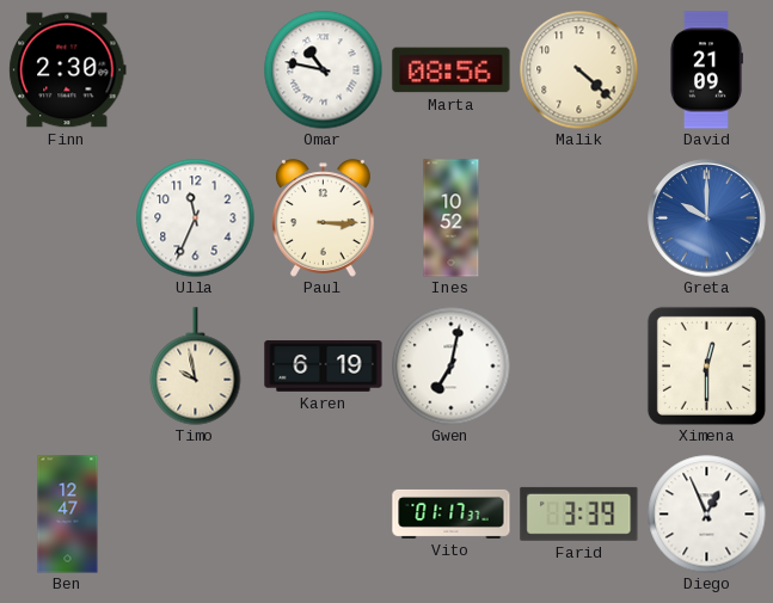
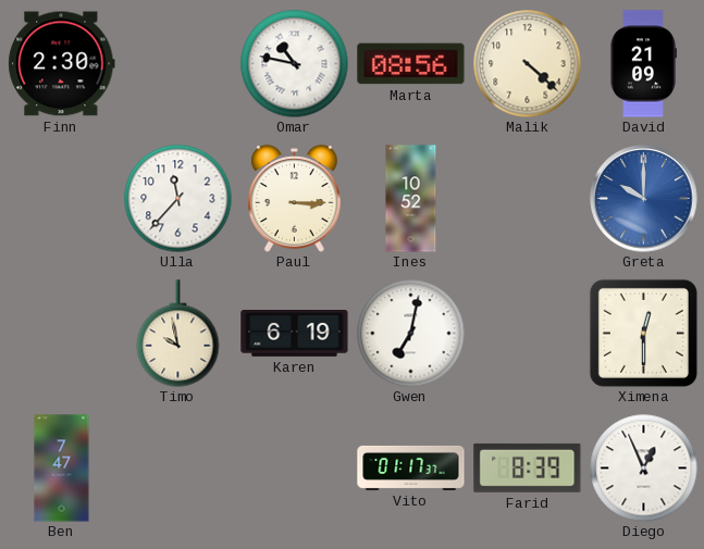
Ulla: 11:34 -> 11:37
Ben: 12:47 -> 7:47
Farid: 3:39 -> 8:39
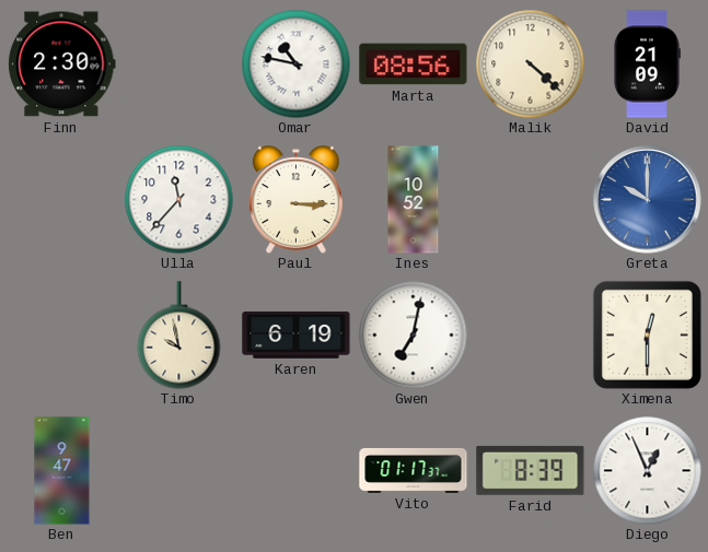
Ben: 7:47 -> 9:47
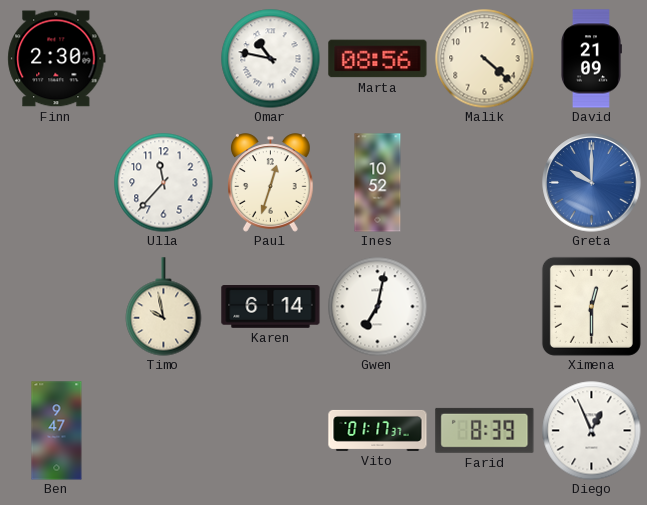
Paul: 3:15 -> 12:33
Karen: 6:19 -> 6:14
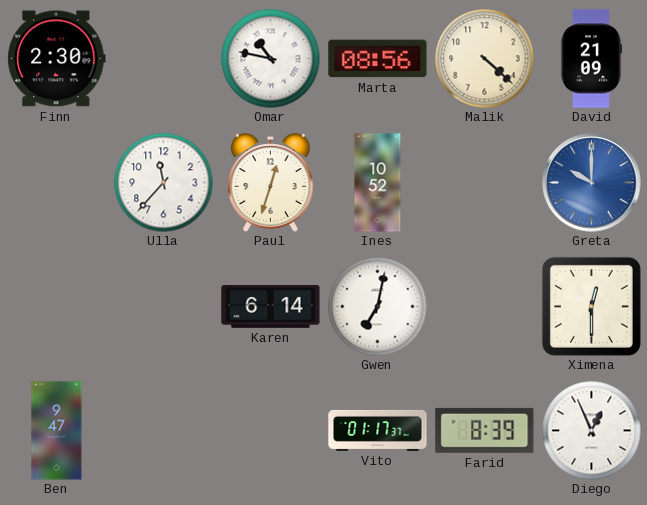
Timo: 9:58 -> none
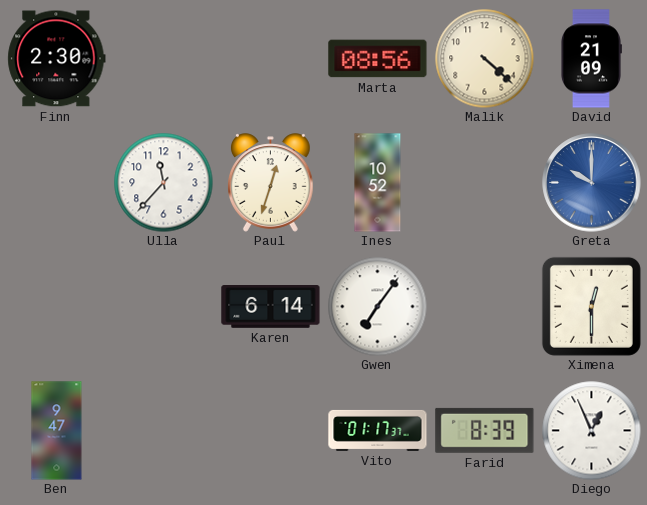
Omar: 10:47 -> none
Gwen: 7:02 -> 7:06
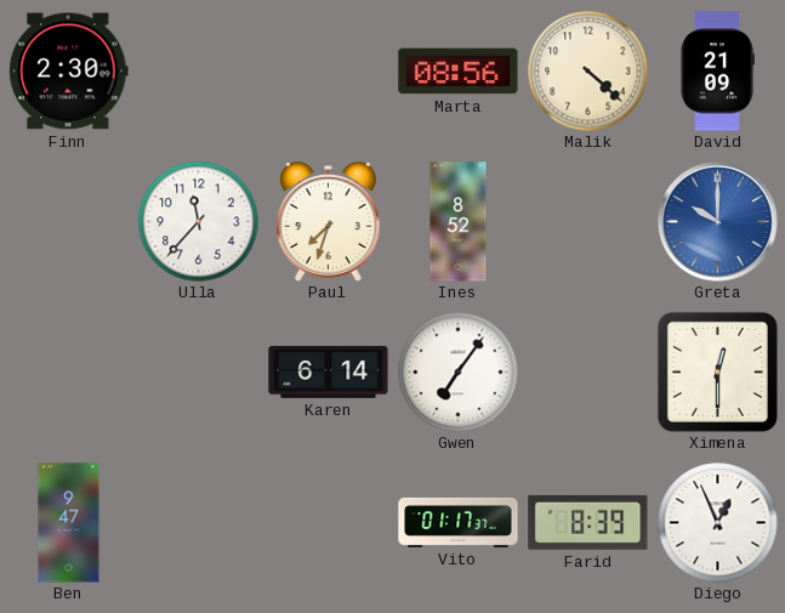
Paul: 12:33 -> 7:33
Ines: 10:52 -> 8:52
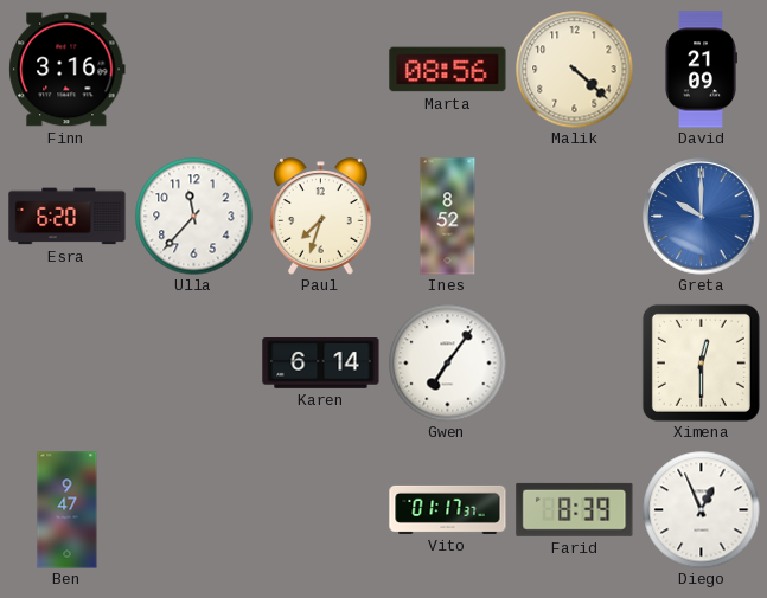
Finn: 2:30 -> 3:16
Esra: none -> 6:20
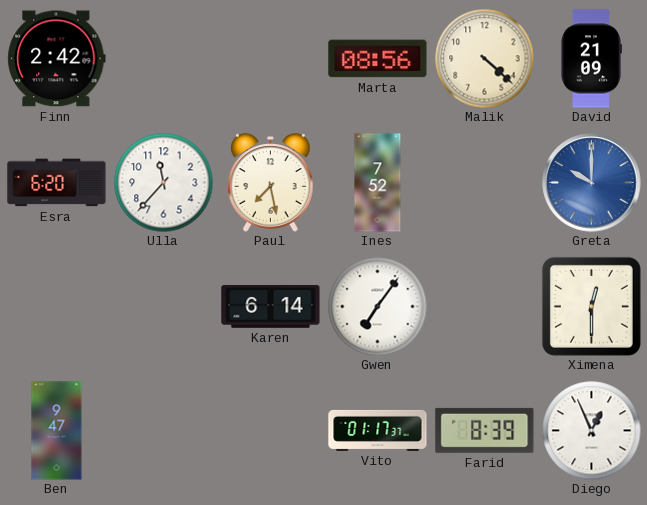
Finn: 3:16 -> 2:42
Paul: 7:33 -> 7:28
Ines: 8:52 -> 7:52
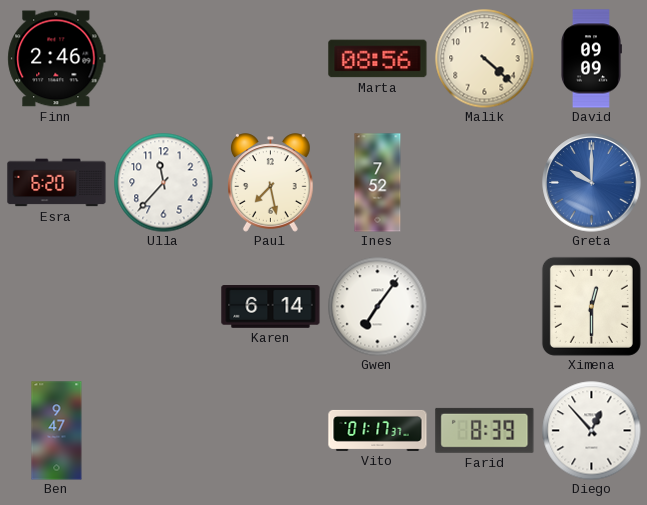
Finn: 2:42 -> 2:46
David: 21:09 -> 09:09
Diego: 12:56 -> 12:53
